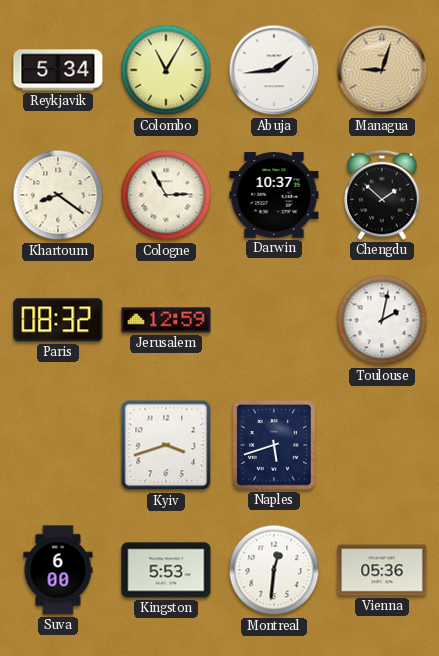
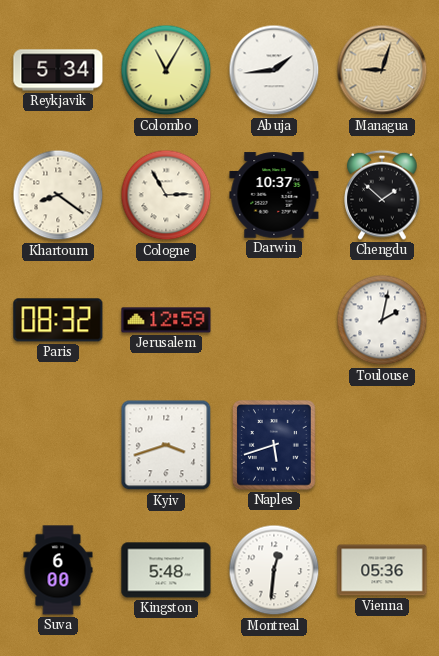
Kingston: 5:53 -> 5:48
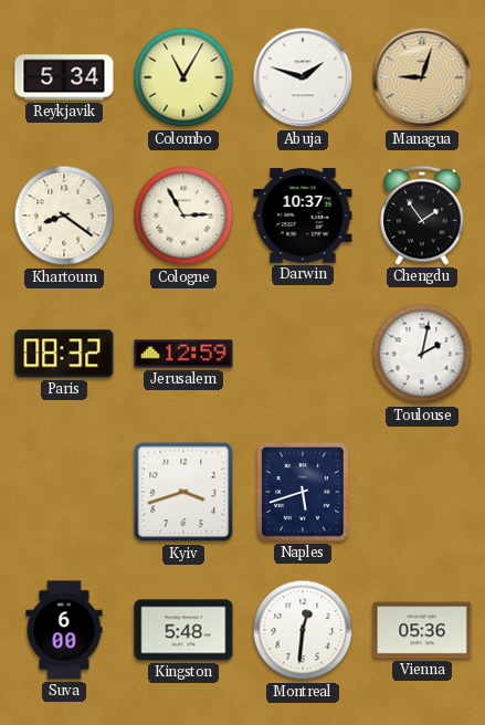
Abuja: 1:44 -> 1:48
Chengdu: 1:52 -> 1:54
